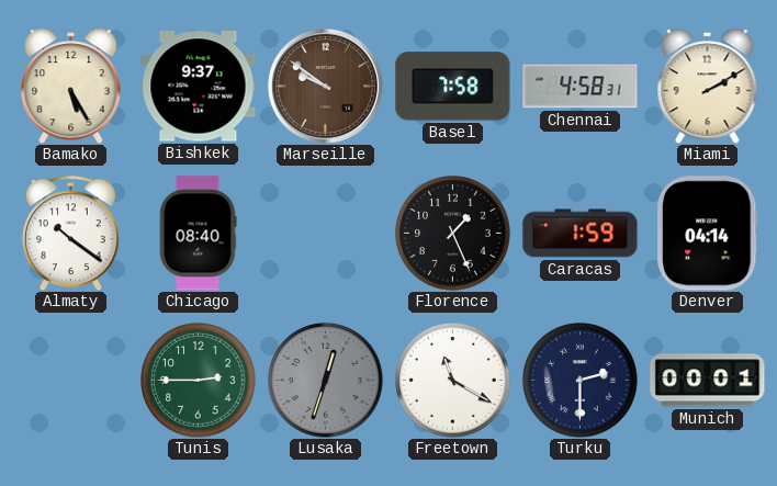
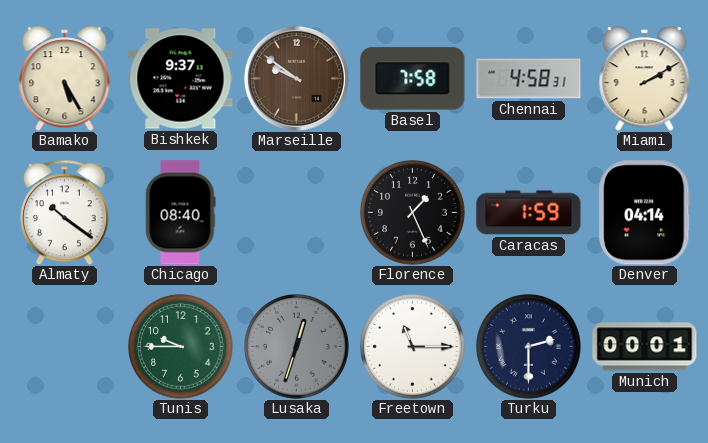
Tunis: 2:45 -> 9:45
Freetown: 11:20 -> 11:15
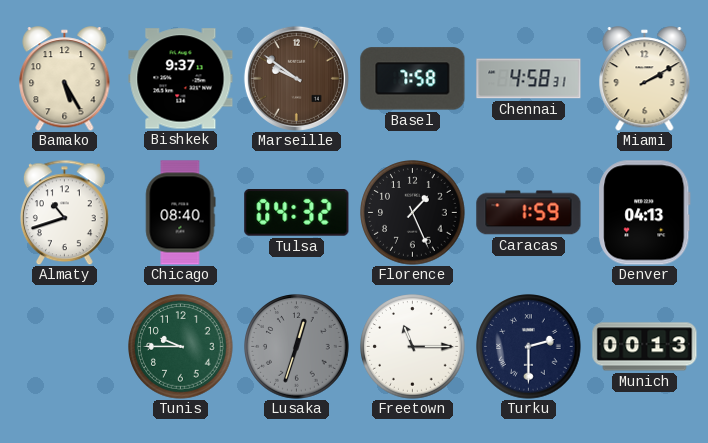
Almaty: 10:21 -> 10:42
Tulsa: none -> 04:32
Denver: 04:14 -> 04:13
Munich: 00:01 -> 00:13
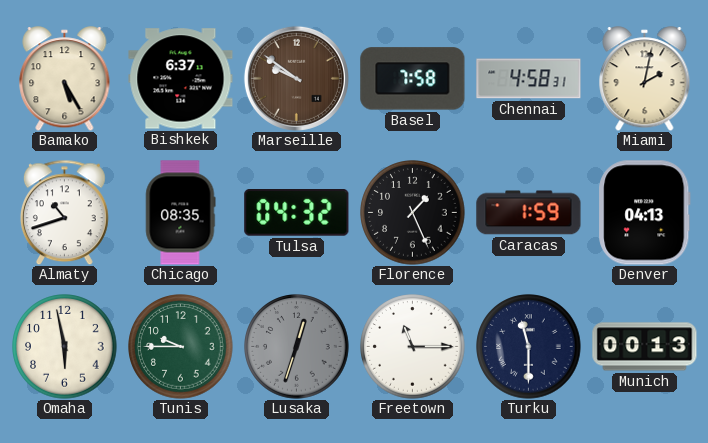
Bishkek: 9:37 -> 6:37
Miami: 2:10 -> 2:02
Chicago: 08:40 -> 08:35
Omaha: none -> 5:58
Turku: 2:30 -> 11:30
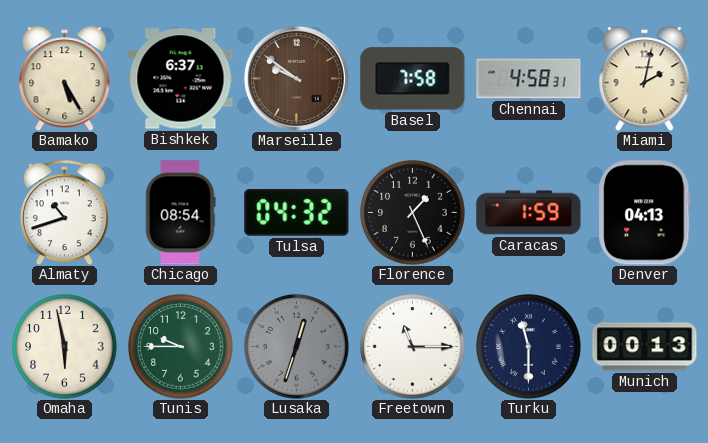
Chicago: 08:35 -> 08:54
